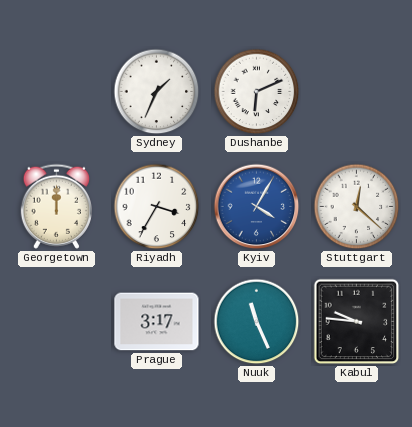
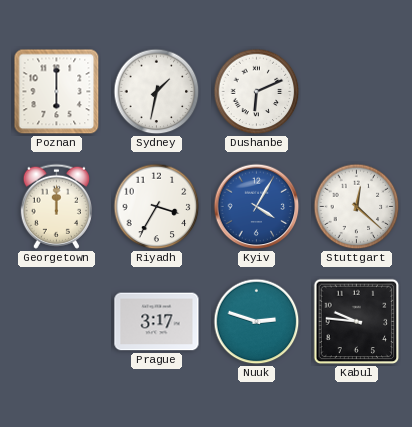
Poznan: none -> 6:00
Sydney: 1:34 -> 1:32
Nuuk: 11:26 -> 2:48
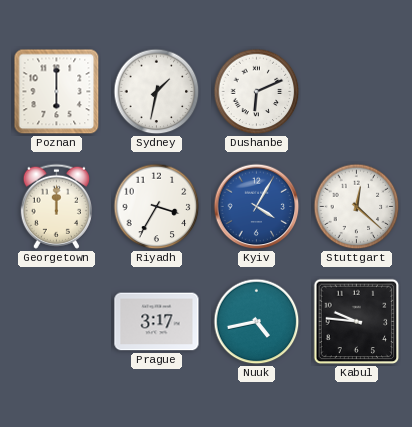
Nuuk: 2:48 -> 4:43
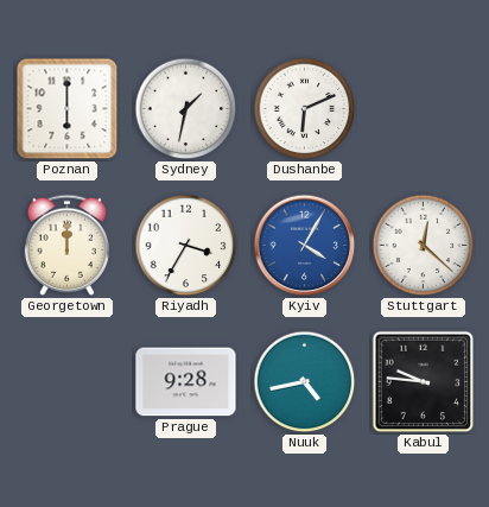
Prague: 3:17 -> 9:28
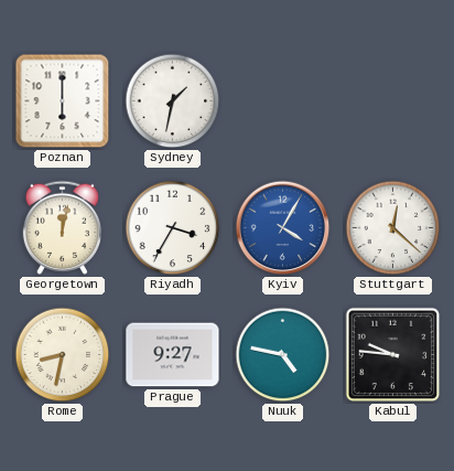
Dushanbe: 6:11 -> none
Georgetown: 12:00 -> 12:02
Rome: none -> 8:32
Prague: 9:28 -> 9:27
Nuuk: 4:43 -> 4:47
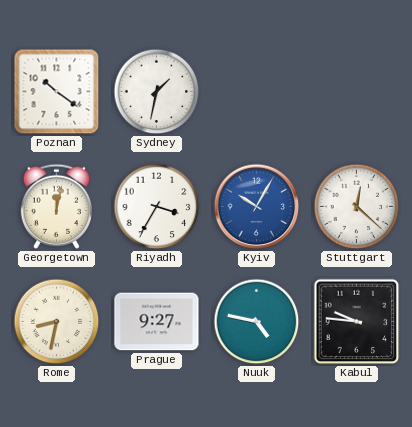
Poznan: 6:00 -> 10:21
Kyiv: 4:05 -> 10:05
